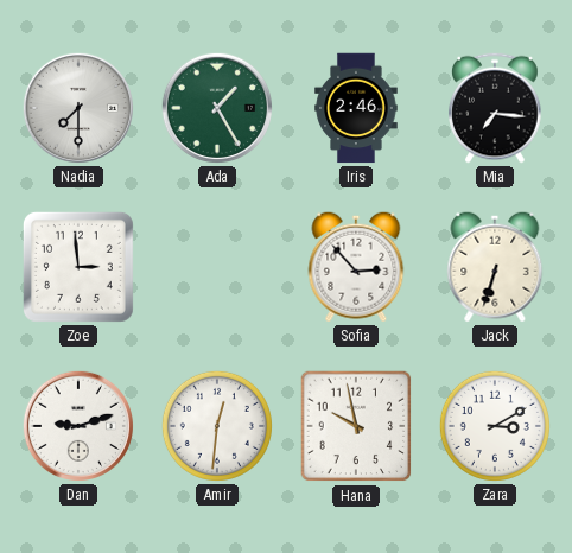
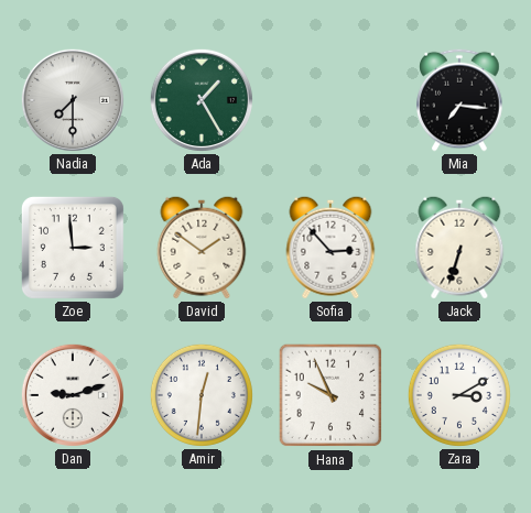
Iris: 2:46 -> none
David: none -> 1:51
Hana: 9:58 -> 9:56
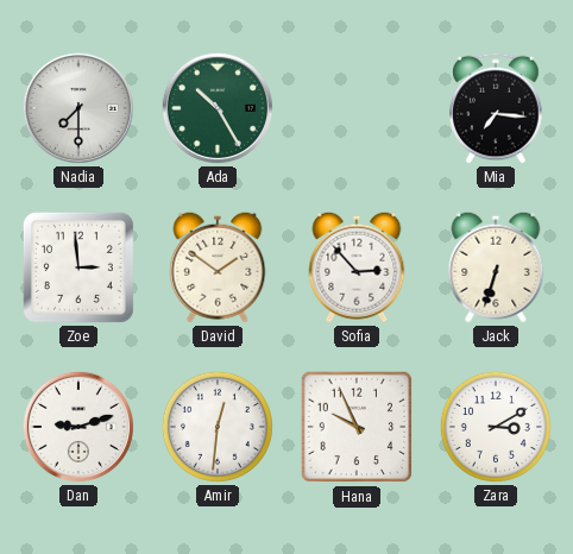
Ada: 1:25 -> 10:25
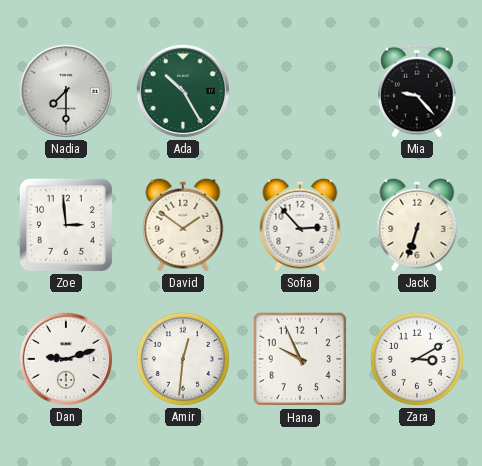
Mia: 7:16 -> 9:23
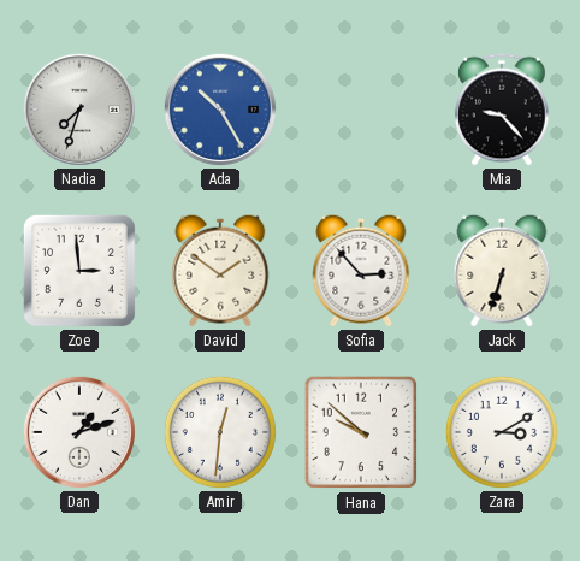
Nadia: 7:30 -> 7:33
Ada dial: green -> blue
Dan: 9:12 -> 1:12
Hana: 9:56 -> 9:52
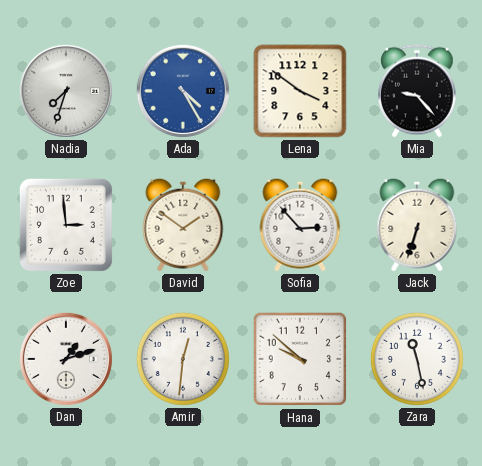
Ada: 10:25 -> 4:25
Lena: none -> 3:51
Zara: 3:10 -> 11:28
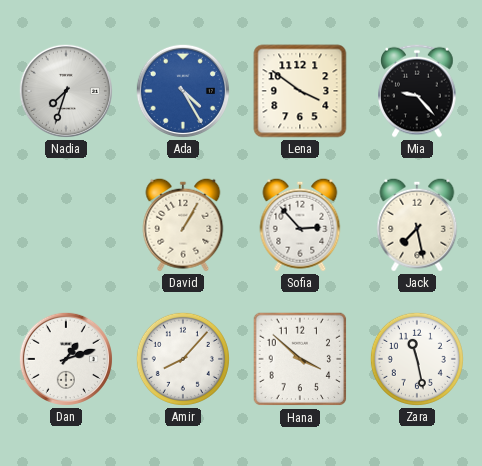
Zoe: 2:59 -> none
David: 1:51 -> 1:05
Jack: 6:33 -> 7:28
Amir: 12:31 -> 8:07
Hana: 9:52 -> 3:52
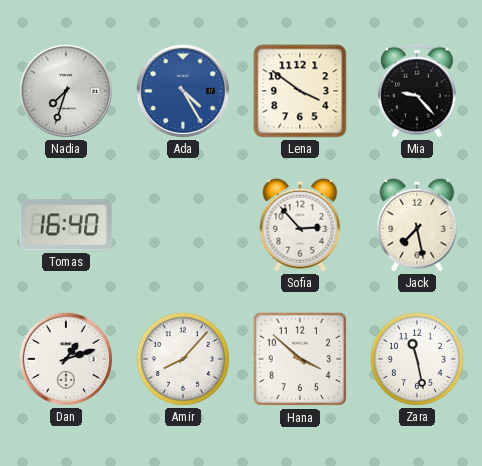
Tomas: none -> 16:40
David: 1:05 -> none
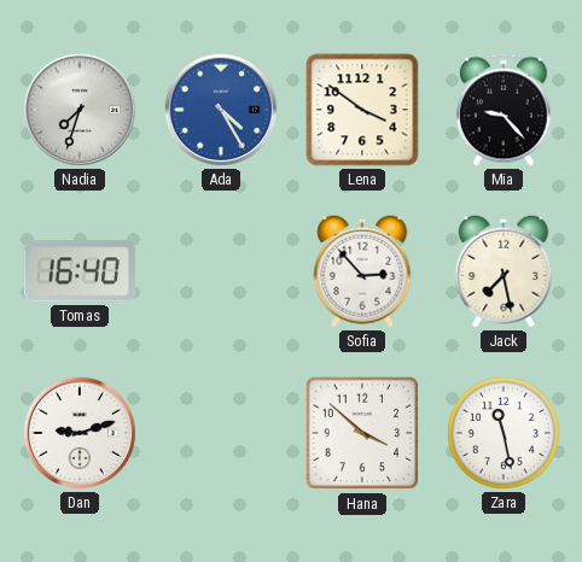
Dan: 1:12 -> 9:12
Amir: 8:07 -> none
